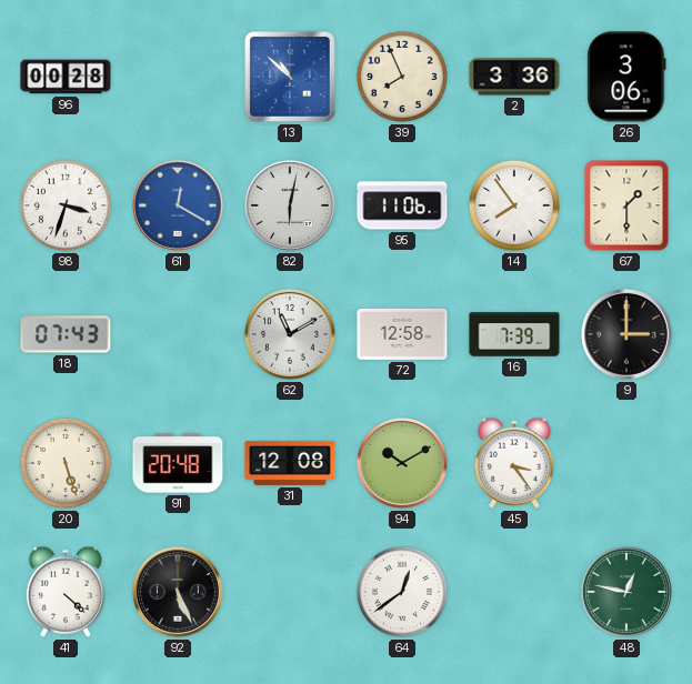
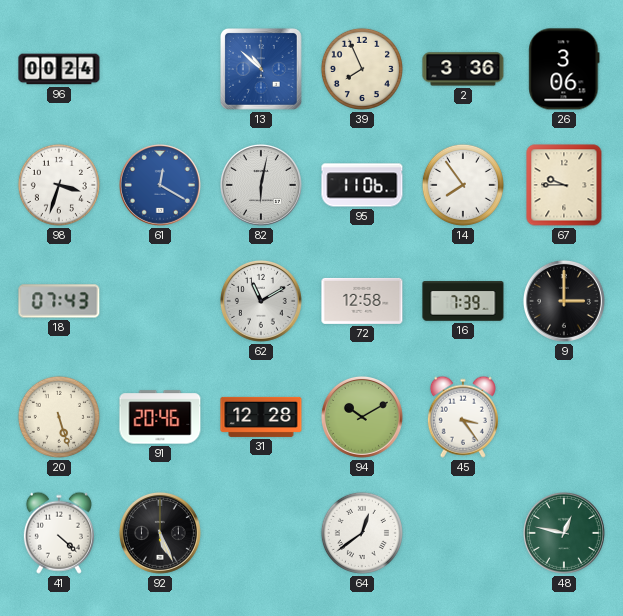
96: 00:28 -> 00:24
67: 1:30 -> 9:45
91: 20:48 -> 20:46
31: 12:08 -> 12:28
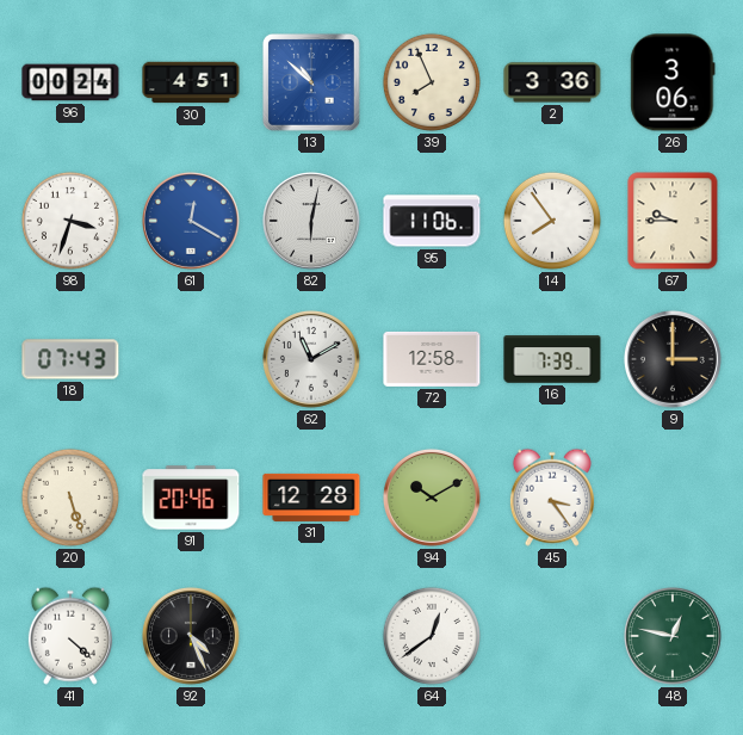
30: none -> 4:51
92: 5:26 -> 4:26
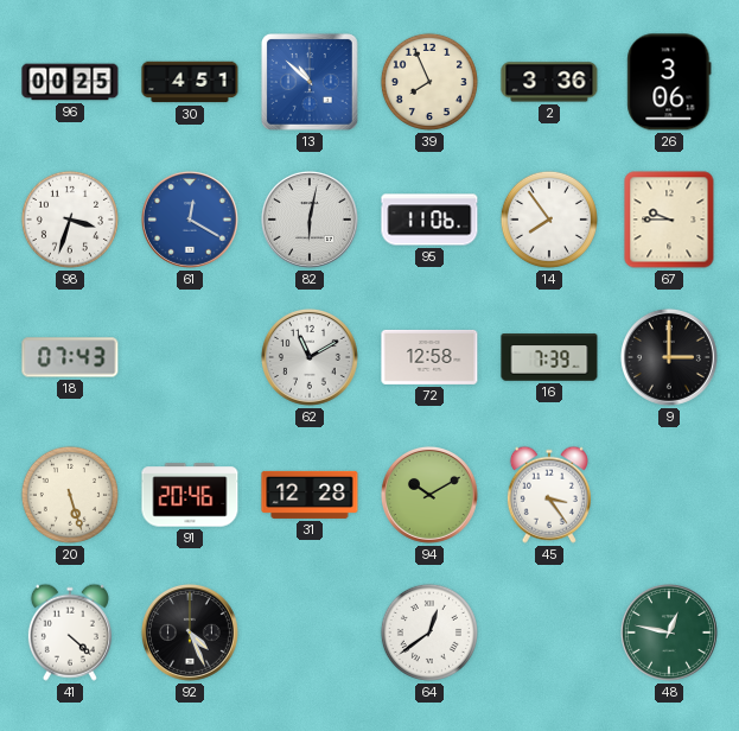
96: 00:24 -> 00:25
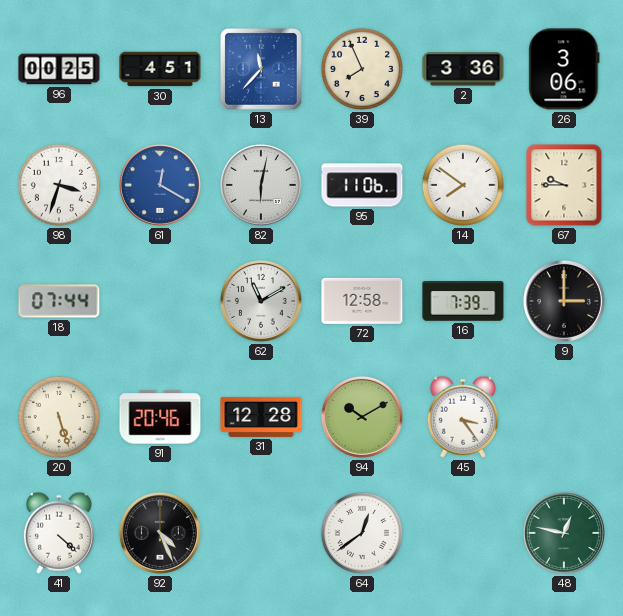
13: 10:52 -> 11:37
14: 7:54 -> 7:51
18: 07:43 -> 07:44
